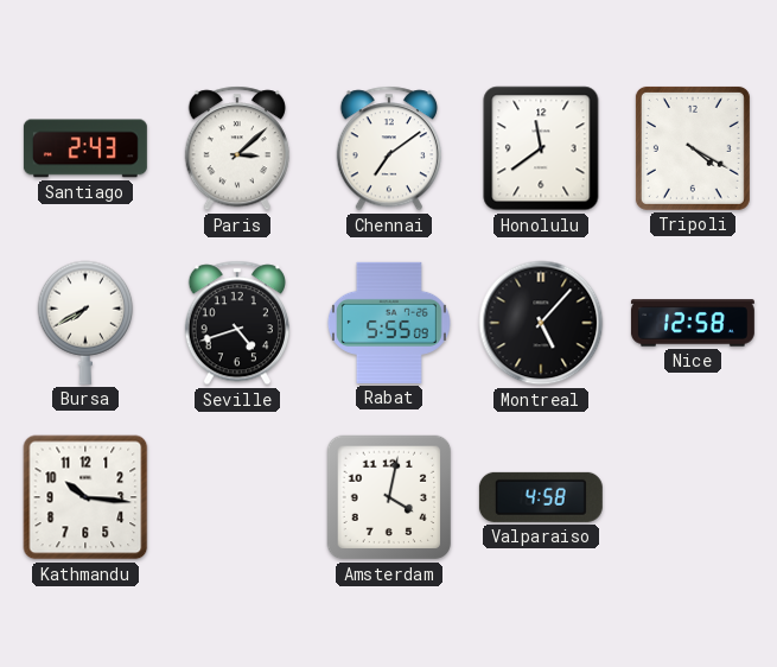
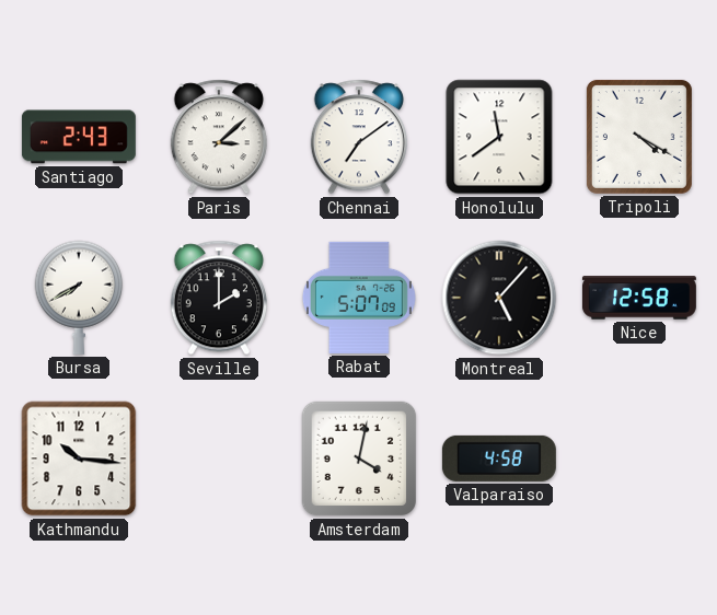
Seville: 4:42 -> 2:00
Rabat: 5:55 -> 5:07
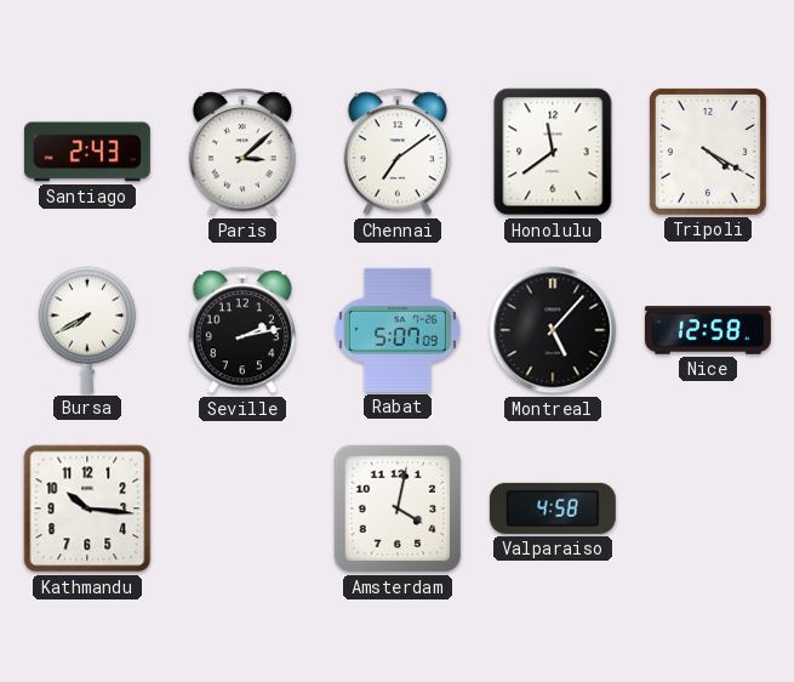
Seville: 2:00 -> 2:13
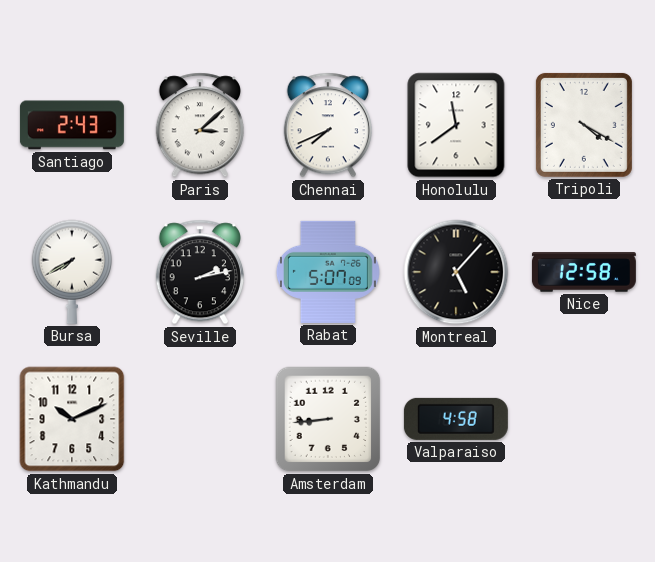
Chennai: 7:09 -> 7:41
Kathmandu: 10:16 -> 10:11
Amsterdam: 4:02 -> 8:44
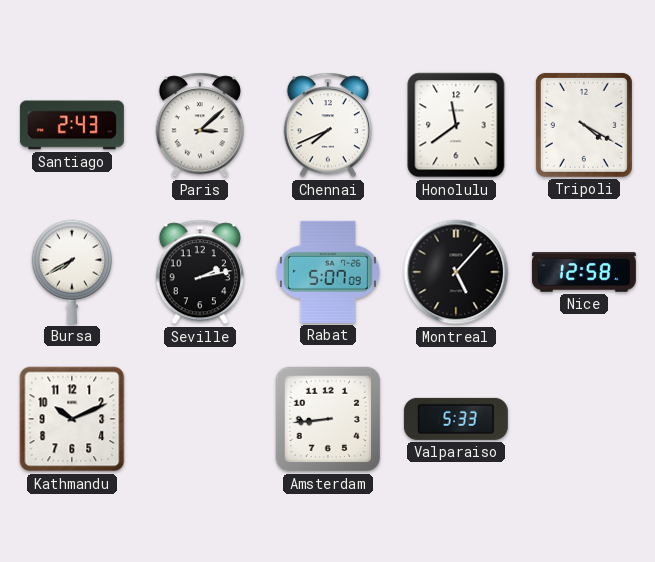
Valparaiso: 4:58 -> 5:33
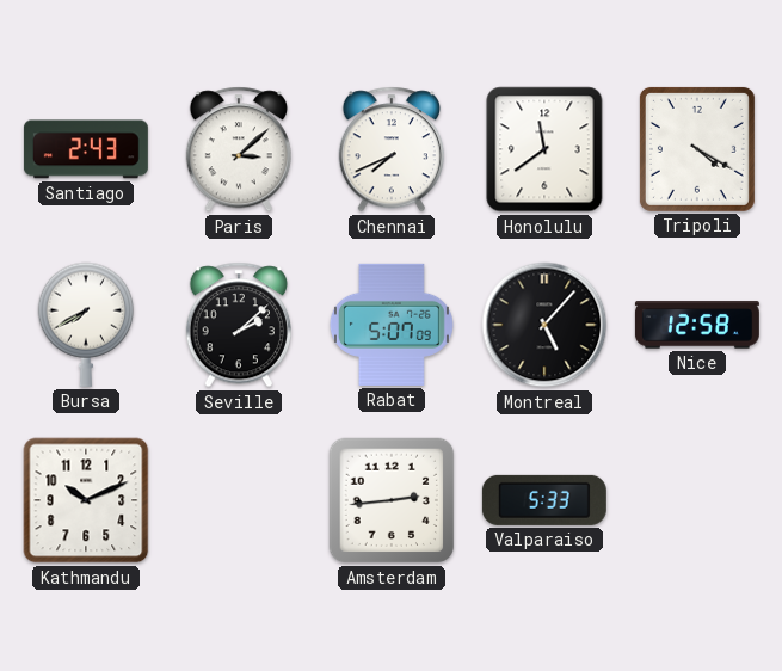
Seville: 2:13 -> 2:08
Amsterdam: 8:44 -> 2:44
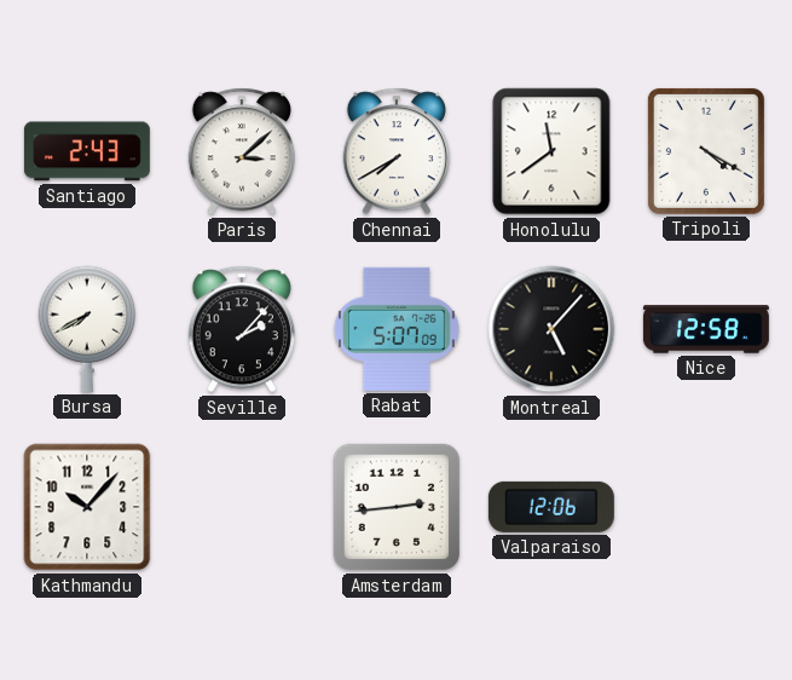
Chennai: 7:41 -> 7:40
Seville: 2:08 -> 2:07
Kathmandu: 10:11 -> 10:07
Valparaiso: 5:33 -> 12:06
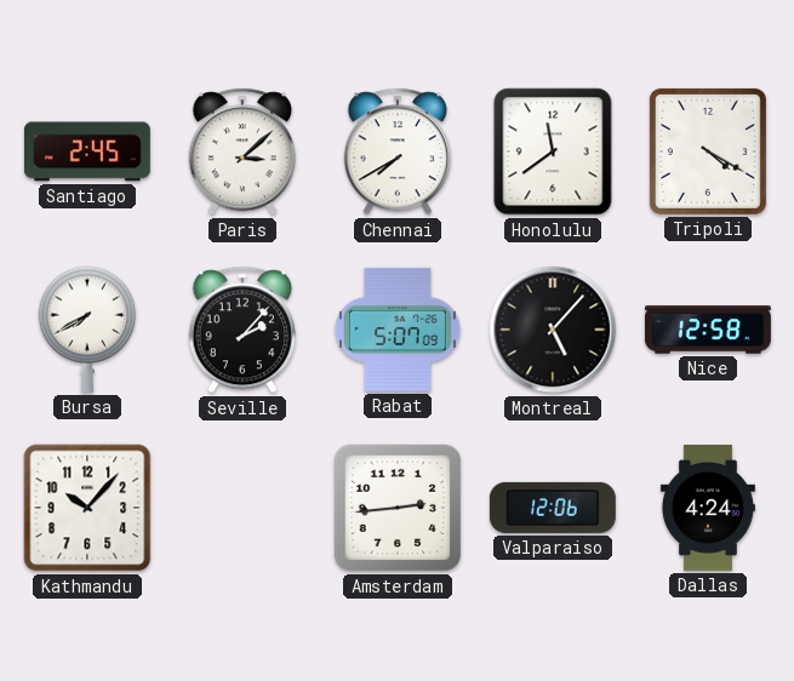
Santiago: 2:43 -> 2:45
Dallas: none -> 4:24
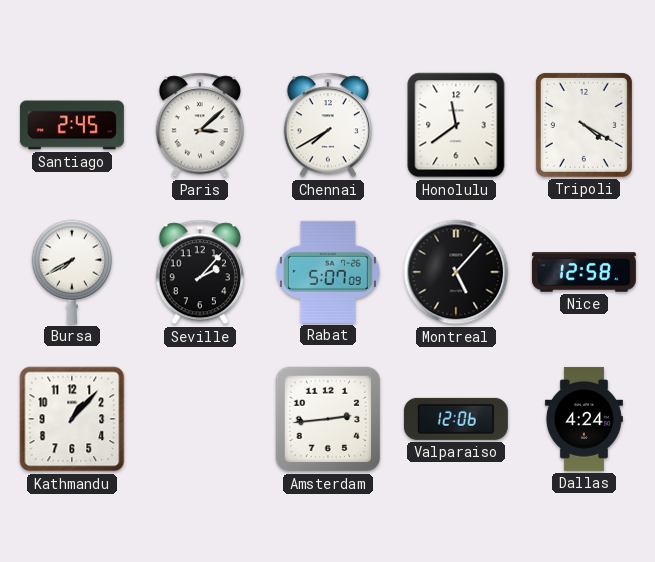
Kathmandu: 10:07 -> 1:07
